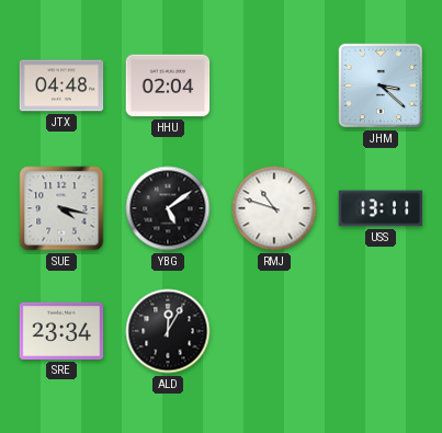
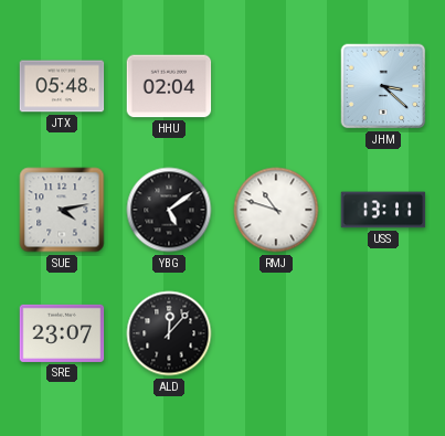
JTX: 04:48 -> 05:48
SUE: 4:17 -> 4:13
SRE: 23:34 -> 23:07
ALD: 12:05 -> 12:07
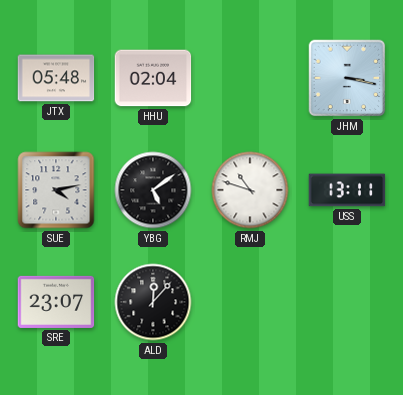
JHM: 3:22 -> 3:17
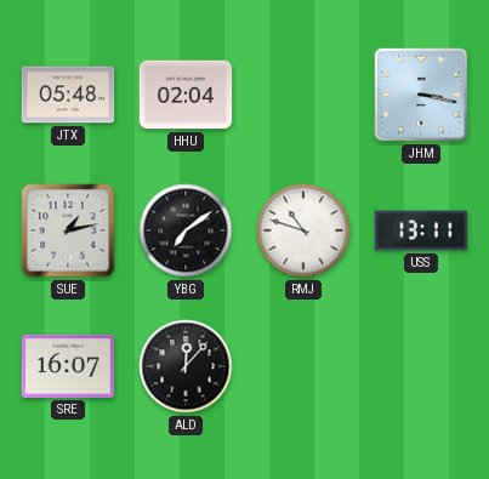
SUE: 4:13 -> 1:13
YBG: 5:09 -> 7:09
SRE: 23:07 -> 16:07
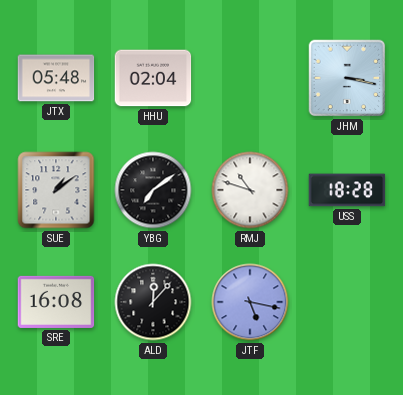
SUE: 1:13 -> 1:09
USS: 13:11 -> 18:28
SRE: 16:07 -> 16:08
JTF: none -> 5:17
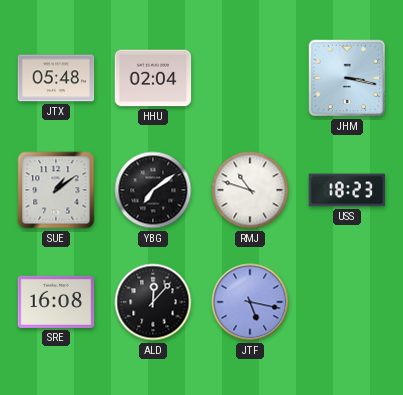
USS: 18:28 -> 18:23
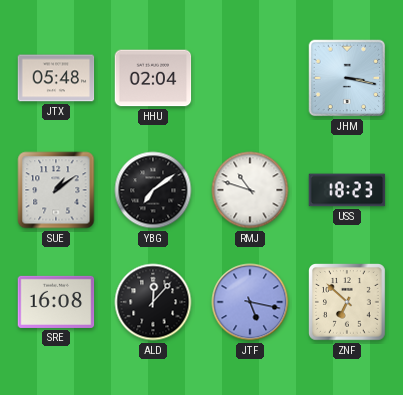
ZNF: none -> 6:52
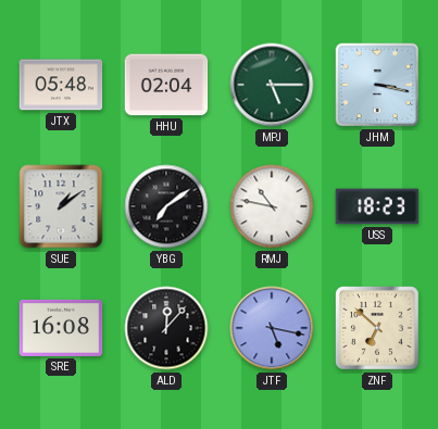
MPJ: none -> 5:15
RMJ: 10:48 -> 10:47
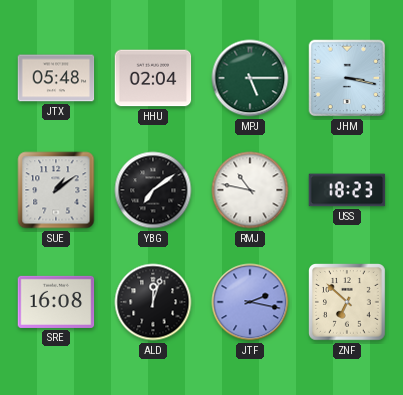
ALD: 12:07 -> 12:03
JTF: 5:17 -> 2:17
